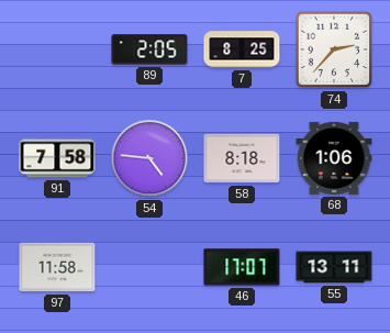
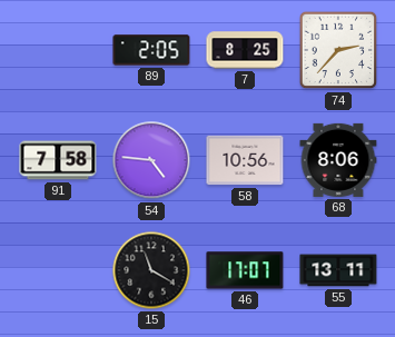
58: 8:18 -> 10:56
68: 1:06 -> 8:06
97: 11:58 -> none
15: none -> 11:20
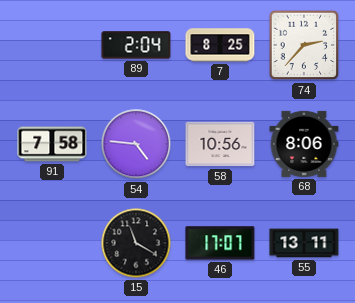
89: 2:05 -> 2:04
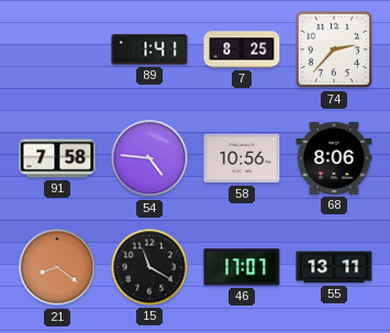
89: 2:04 -> 1:41
21: none -> 8:21
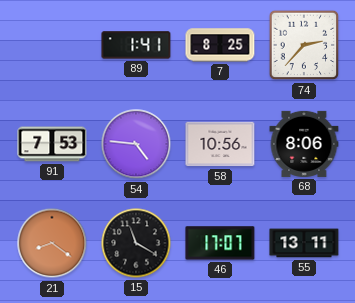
91: 7:58 -> 7:53
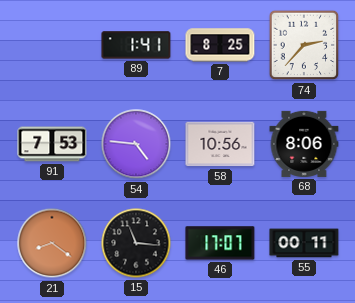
15: 11:20 -> 11:16
55: 13:11 -> 00:11
